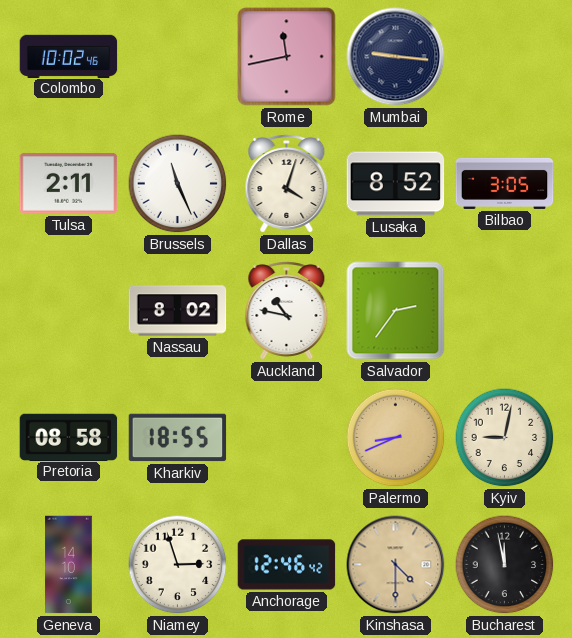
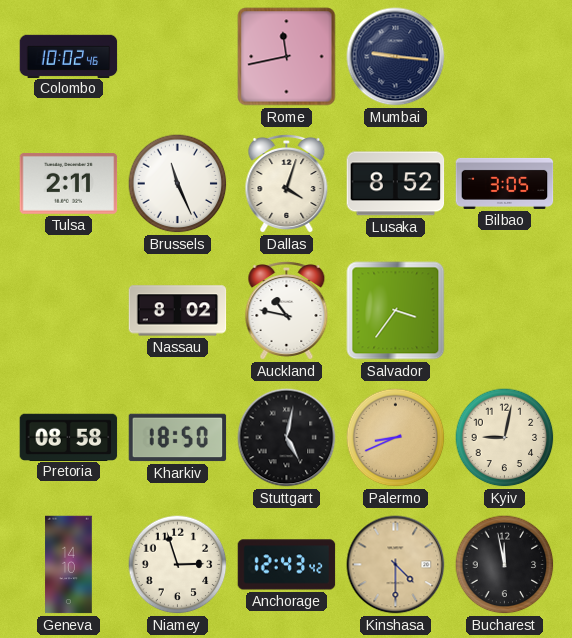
Salvador: 2:36 -> 3:36
Kharkiv: 18:55 -> 18:50
Stuttgart: none -> 5:02
Anchorage: 12:46 -> 12:43
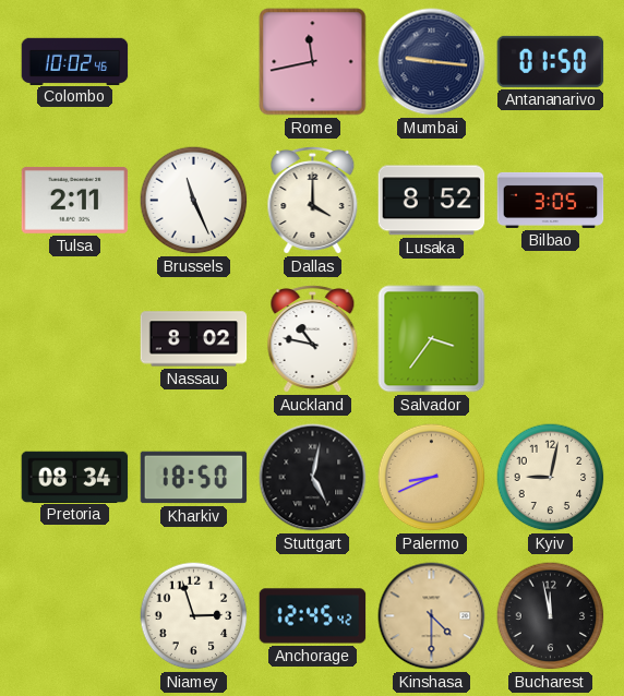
Antananarivo: none -> 01:50
Dallas: 4:03 -> 4:00
Pretoria: 08:58 -> 08:34
Geneva: 14:10 -> none
Anchorage: 12:43 -> 12:45
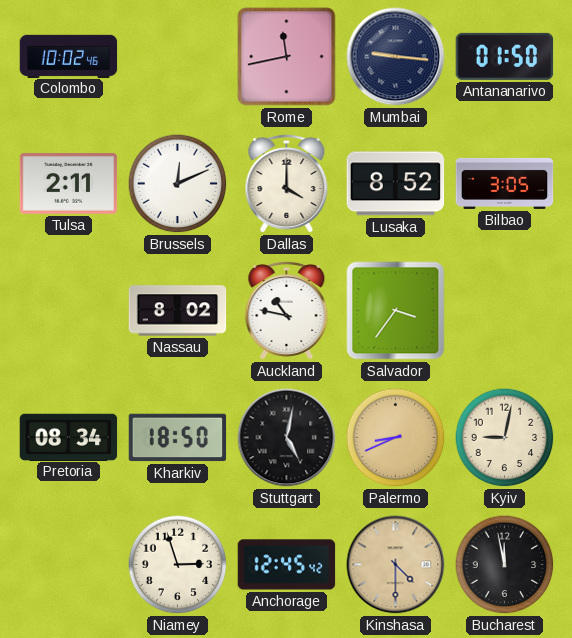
Brussels: 11:26 -> 12:11
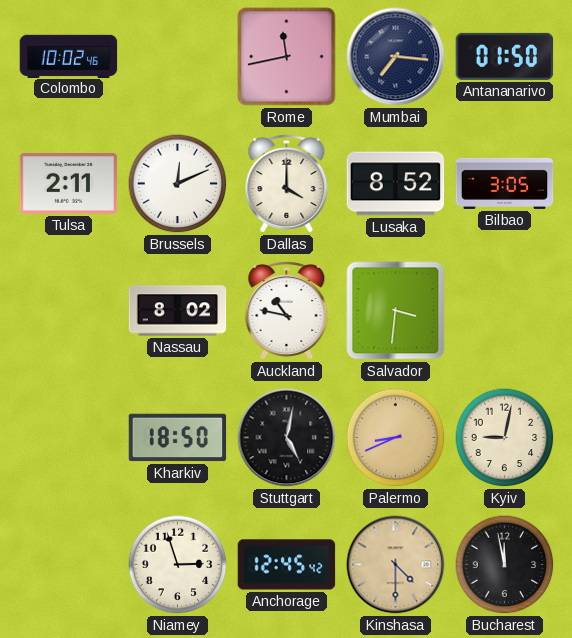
Mumbai: 9:16 -> 7:16
Salvador: 3:36 -> 3:31
Pretoria: 08:34 -> none
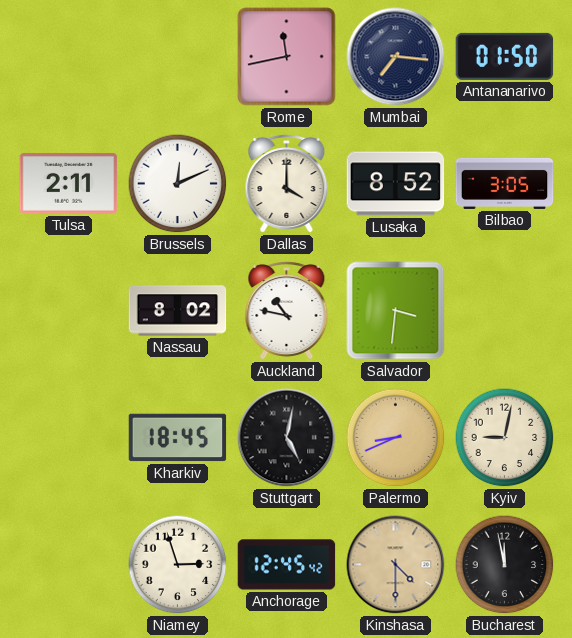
Colombo: 10:02 -> none
Kharkiv: 18:50 -> 18:45
